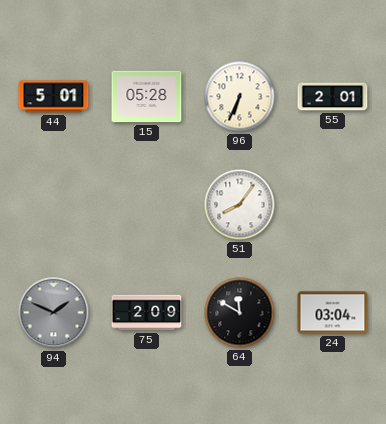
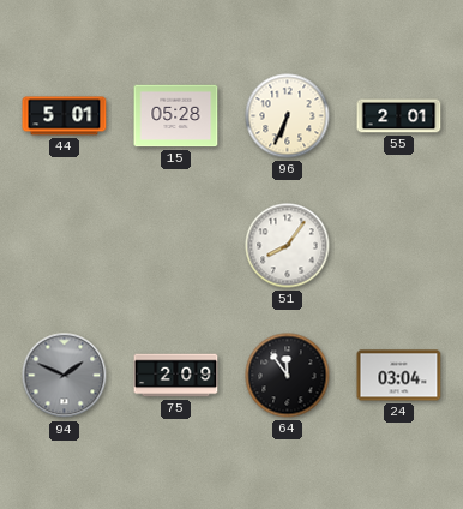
64: 11:50 -> 11:54
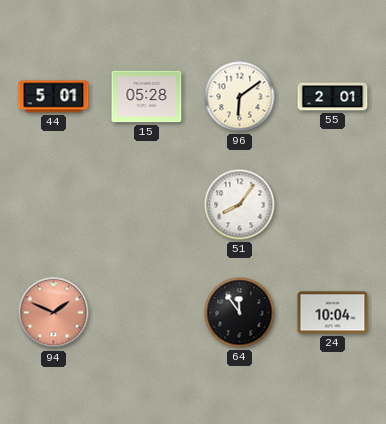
96: 6:34 -> 6:09
94 dial: grey -> salmon
75: 2:09 -> none
24: 03:04 -> 10:04
